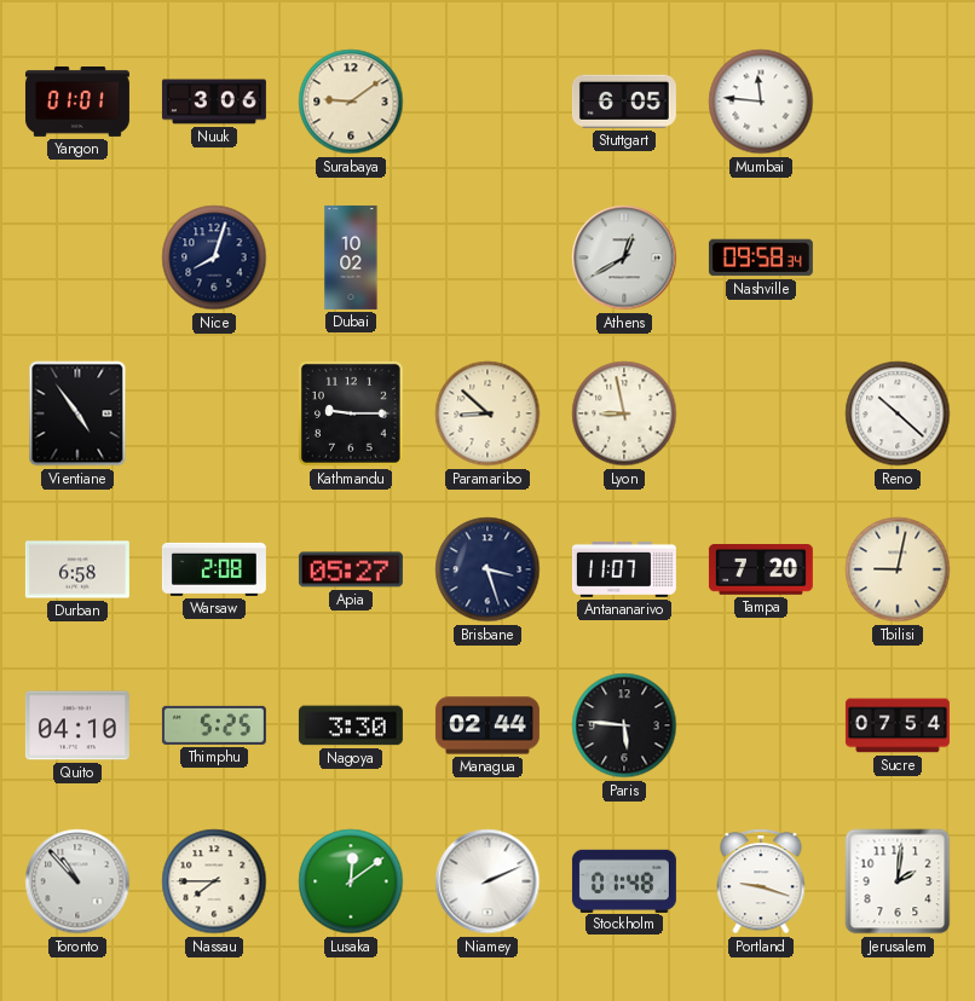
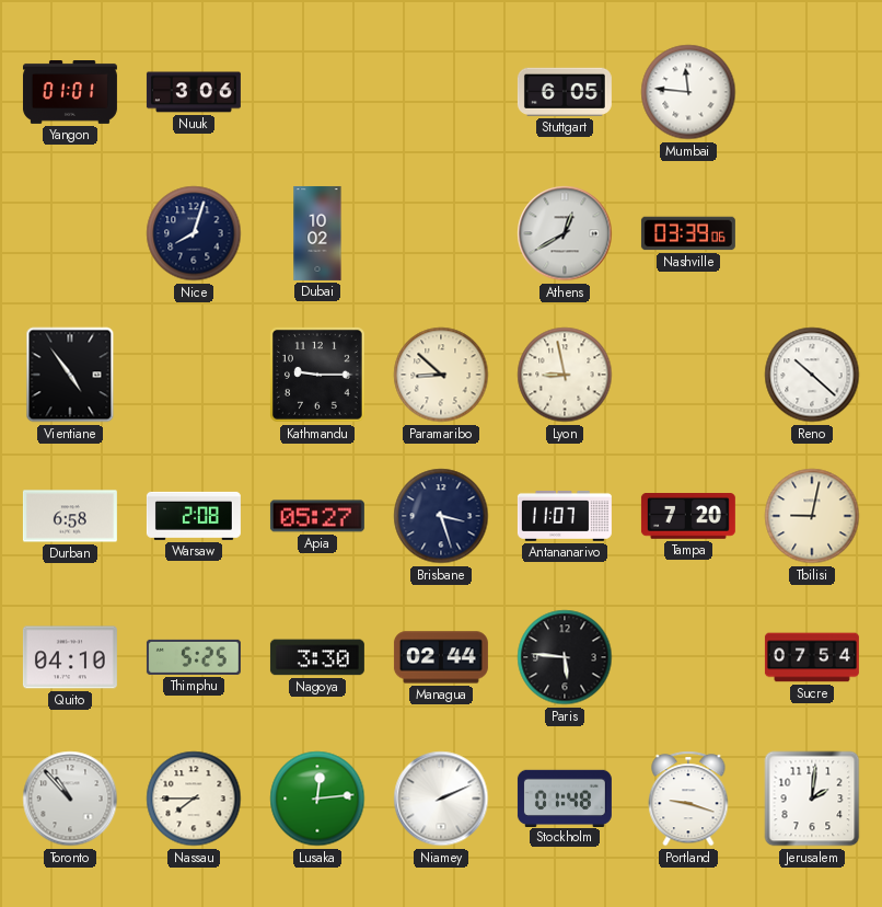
Surabaya: 9:09 -> none
Nashville: 09:58 -> 03:39
Lusaka: 12:09 -> 12:14
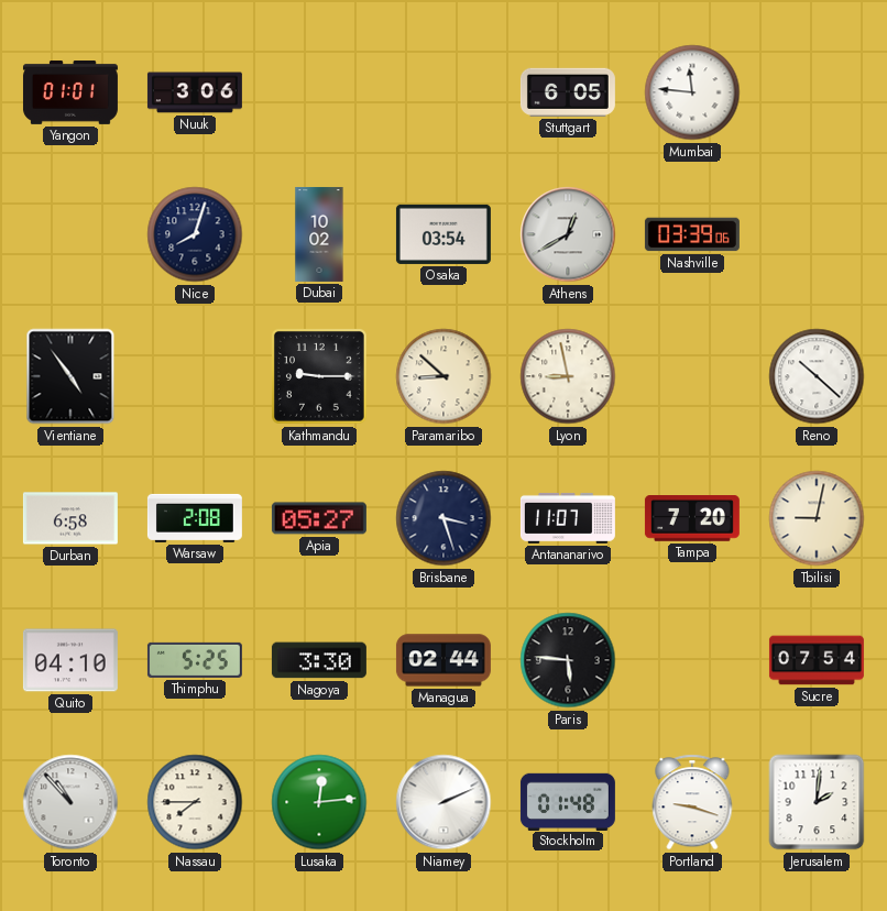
Osaka: none -> 03:54
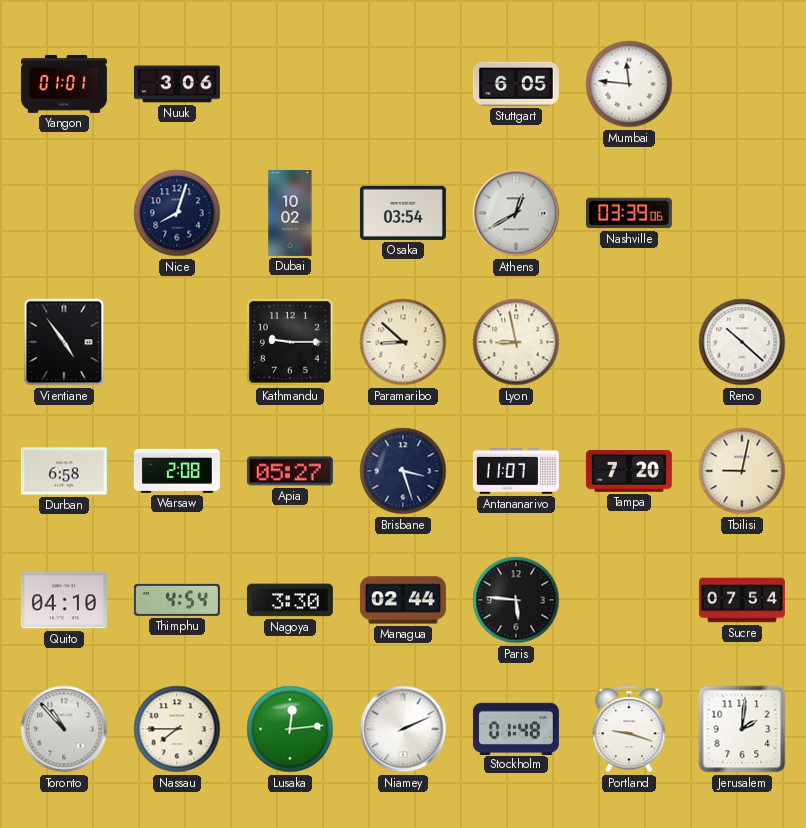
Thimphu: 5:25 -> 4:54
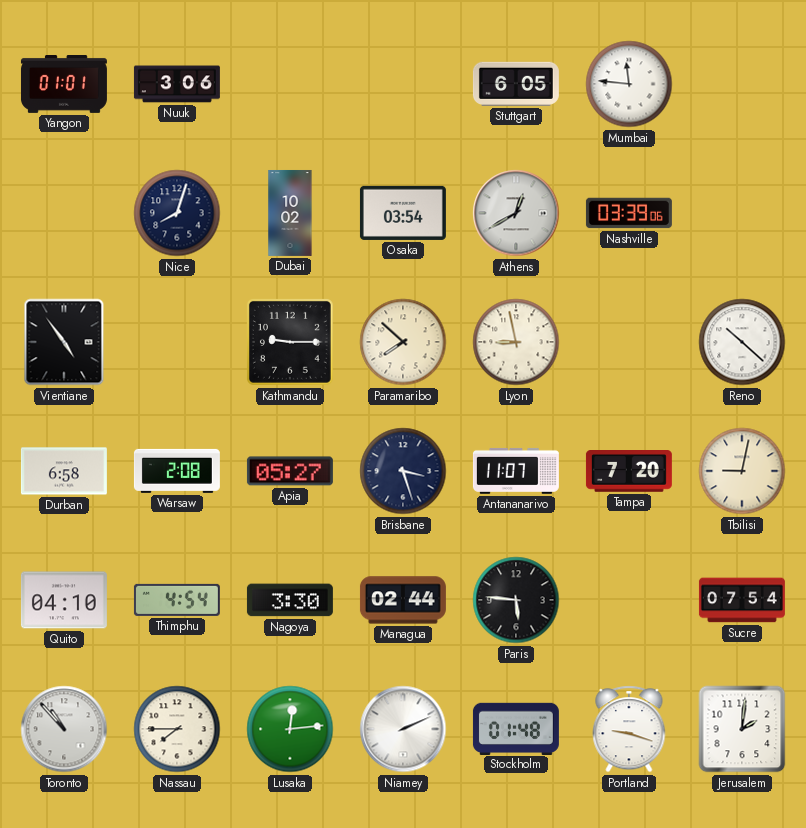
Paramaribo: 8:52 -> 7:52
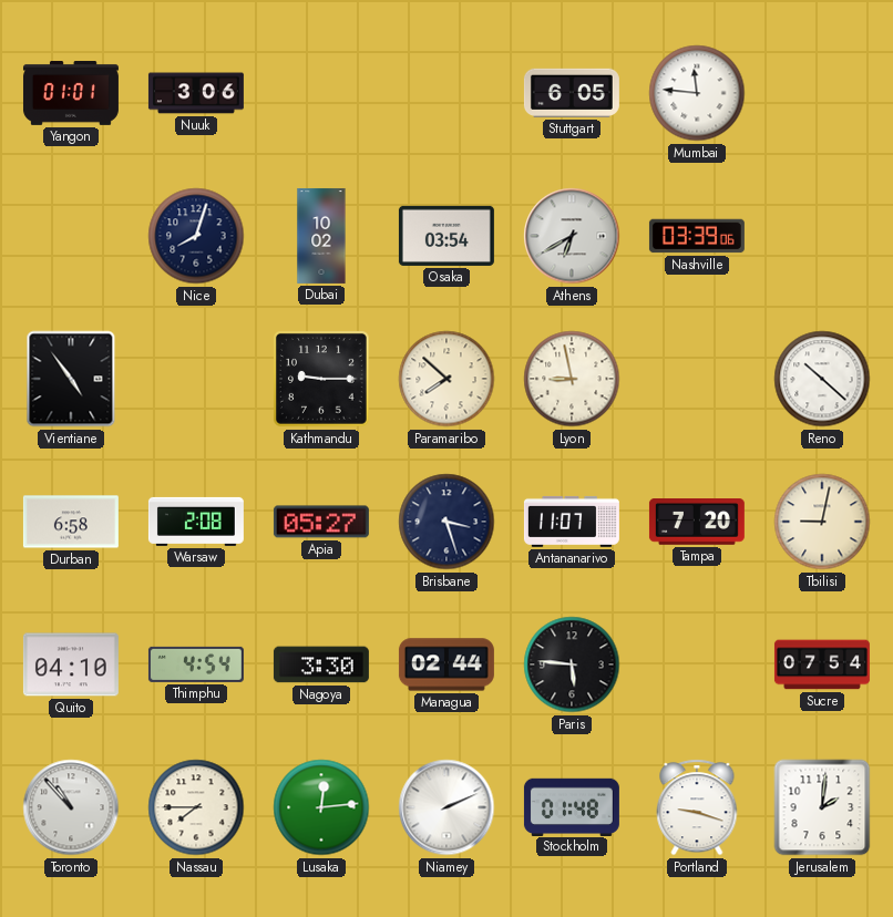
Athens: 12:40 -> 6:40
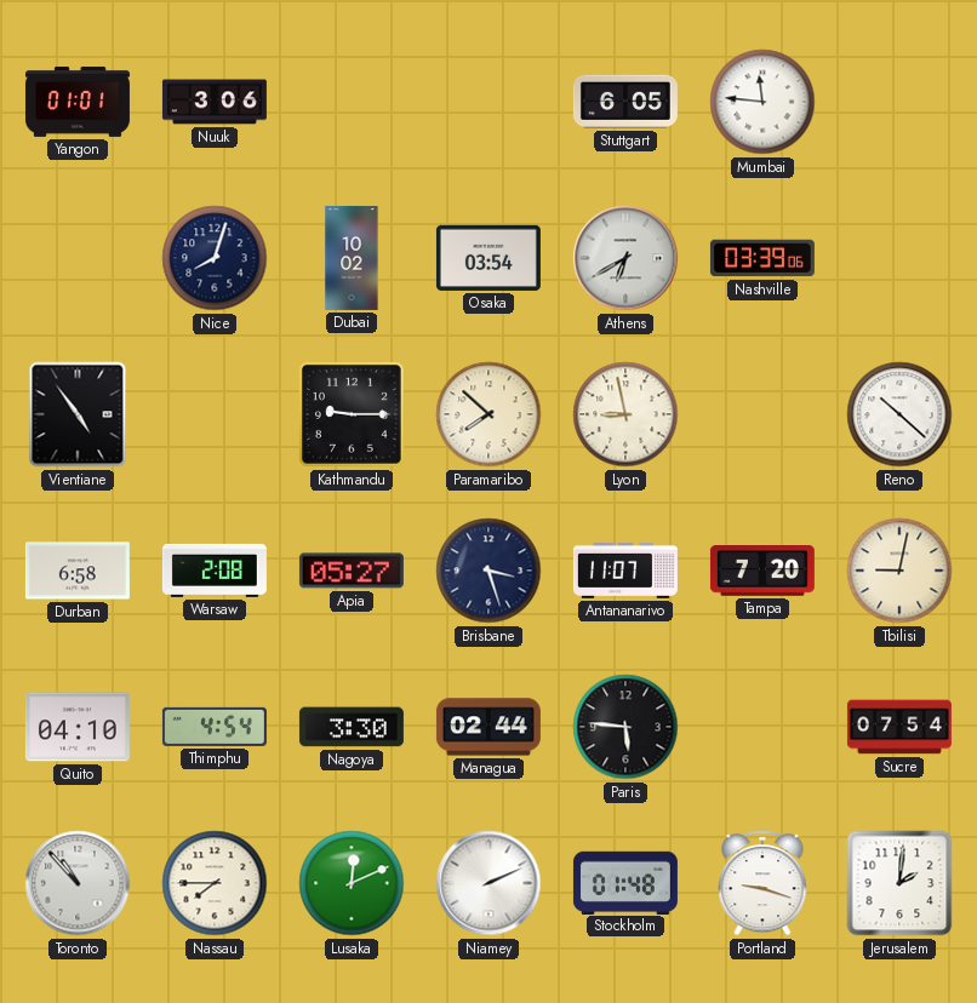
Lusaka: 12:14 -> 12:11
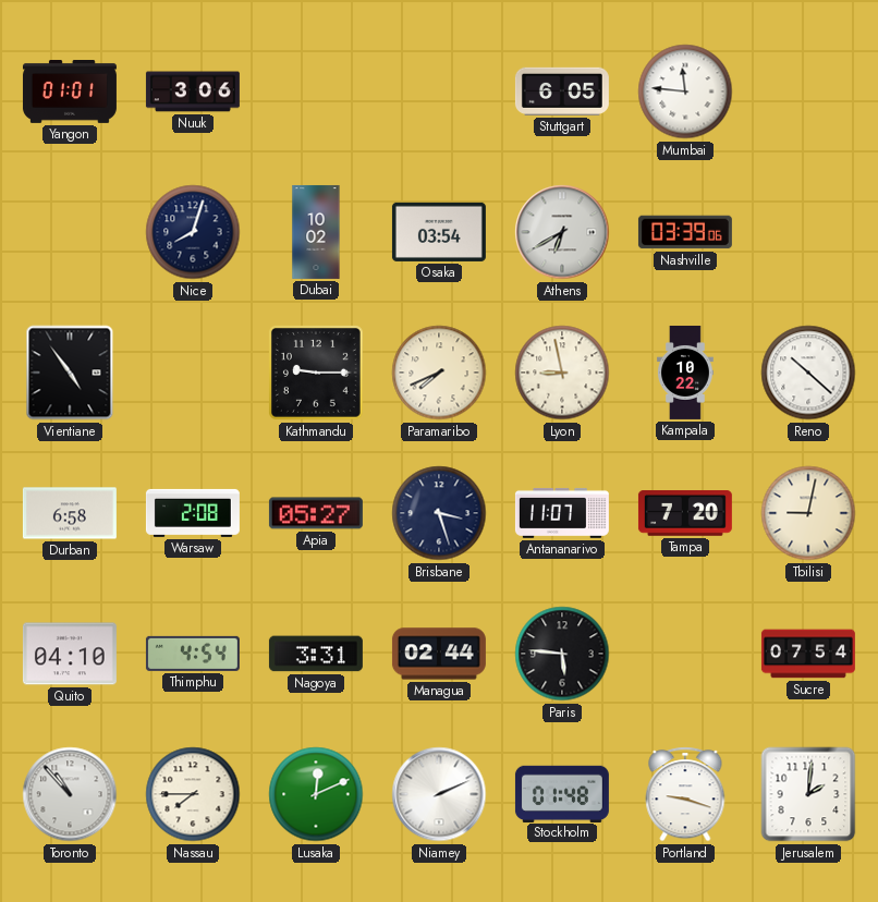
Paramaribo: 7:52 -> 7:41
Kampala: none -> 10:22
Nagoya: 3:30 -> 3:31
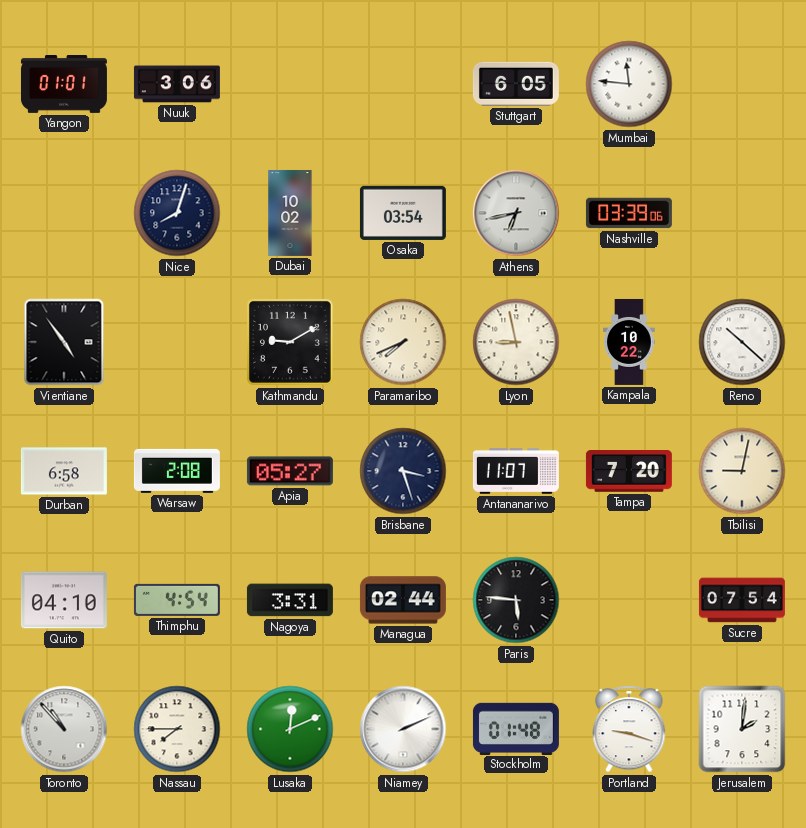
Athens: 6:40 -> 6:43
Kathmandu: 9:15 -> 9:10
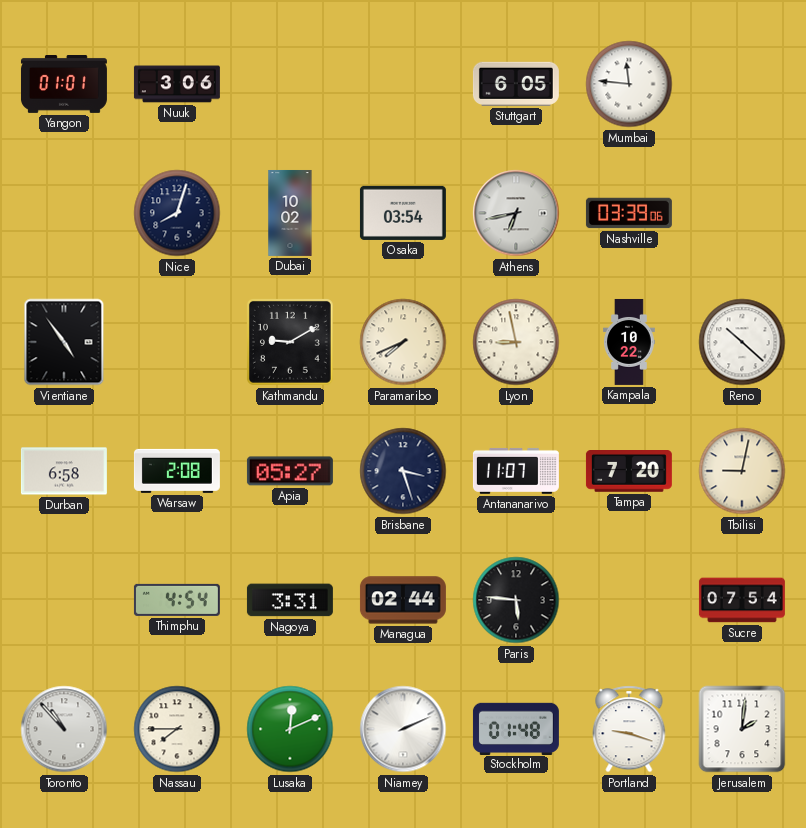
Quito: 04:10 -> none
